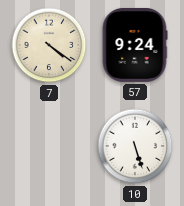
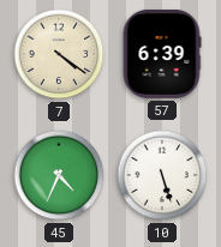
57: 9:24 -> 6:39
45: none -> 4:34
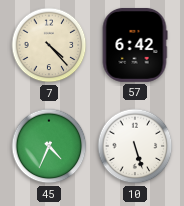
7: 4:21 -> 4:23
57: 6:39 -> 6:42
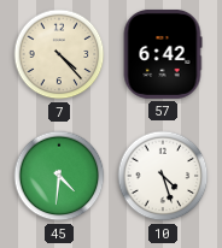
45: 4:34 -> 4:31
10: 5:27 -> 4:27
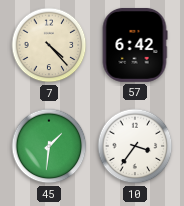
45: 4:31 -> 1:31
10: 4:27 -> 3:36
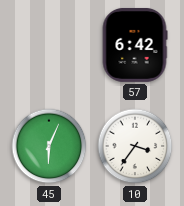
7: 4:23 -> none
45: 1:31 -> 6:04
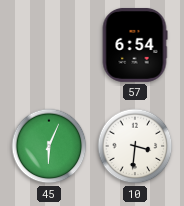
57: 6:42 -> 6:54
10: 3:36 -> 3:31
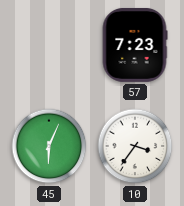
57: 6:54 -> 7:23
10: 3:31 -> 3:36
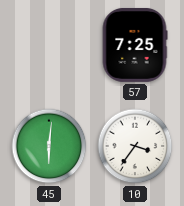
57: 7:23 -> 7:25
45: 6:04 -> 6:01
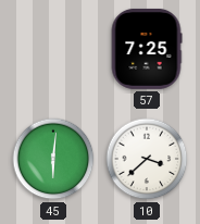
10: 3:36 -> 3:38
